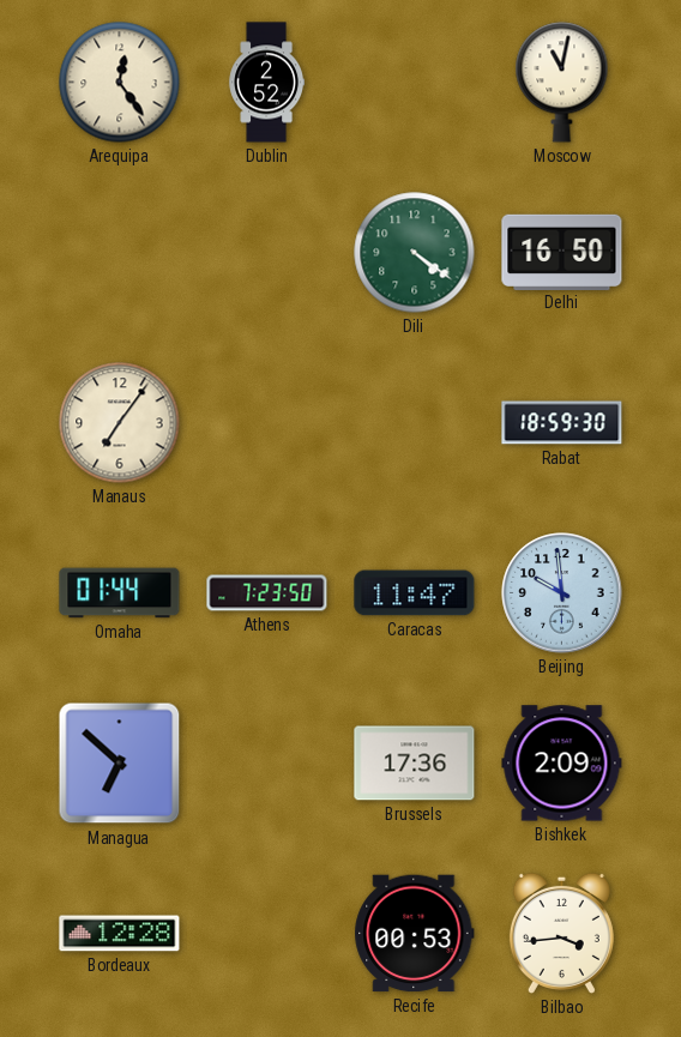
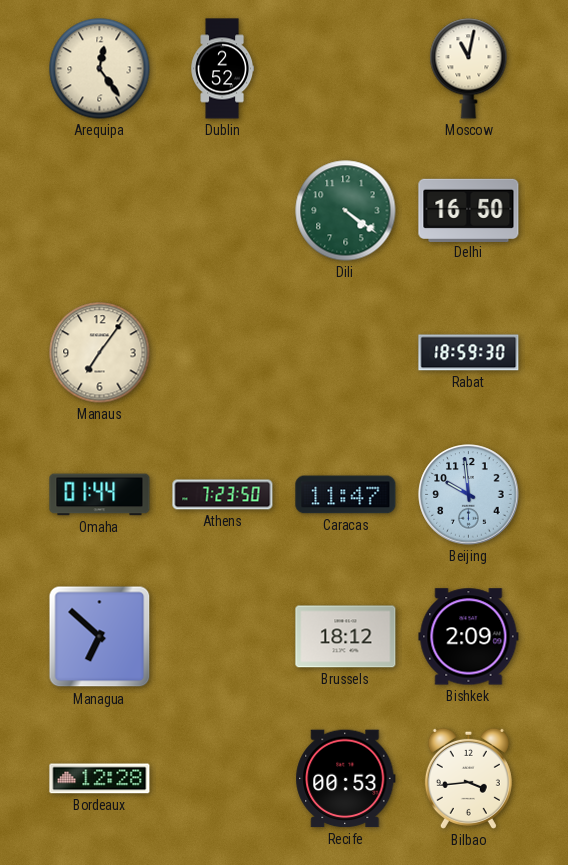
Brussels: 17:36 -> 18:12
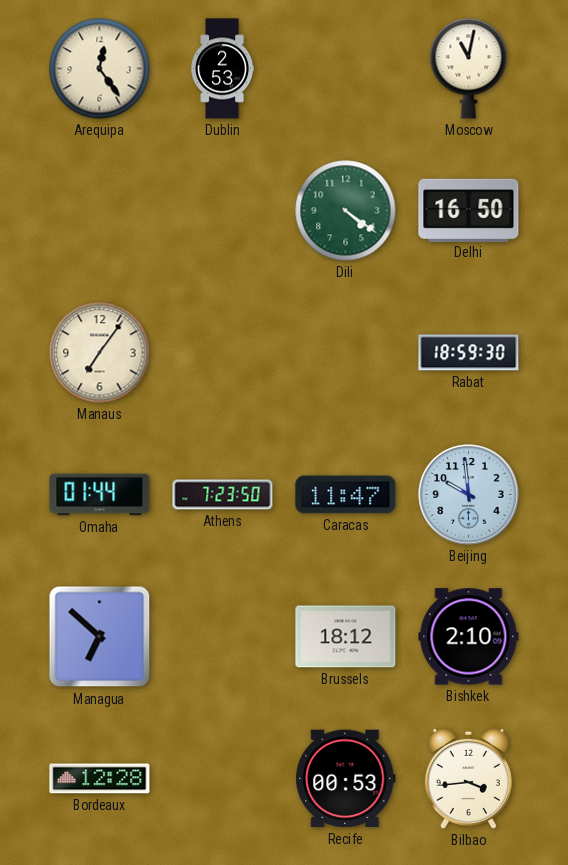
Dublin: 2:52 -> 2:53
Bishkek: 2:09 -> 2:10
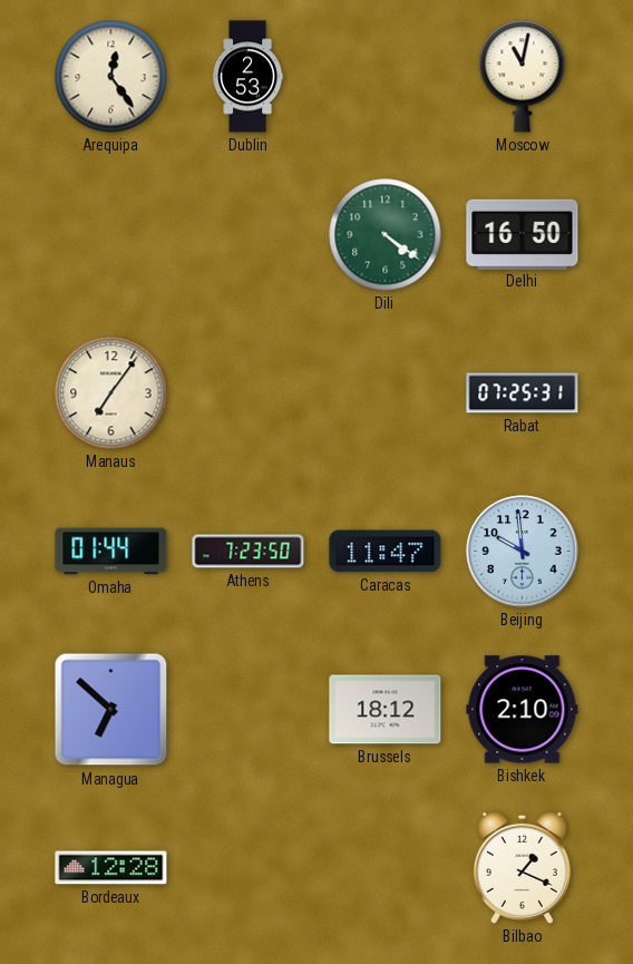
Rabat: 18:59 -> 07:25
Recife: 00:53 -> none
Bilbao: 3:44 -> 1:19
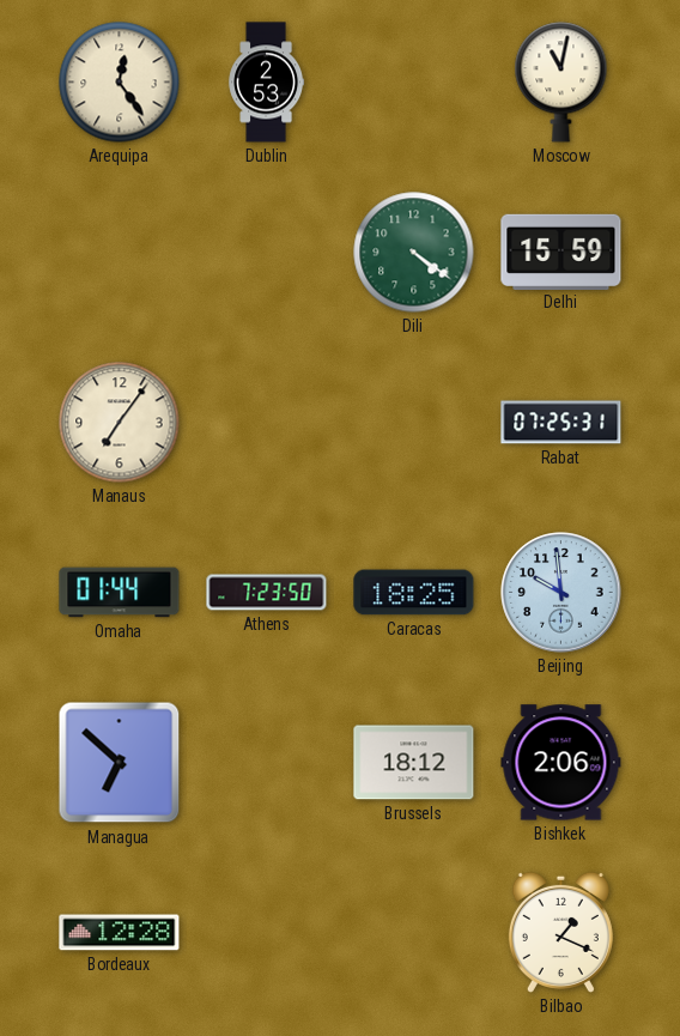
Delhi: 16:50 -> 15:59
Caracas: 11:47 -> 18:25
Bishkek: 2:10 -> 2:06
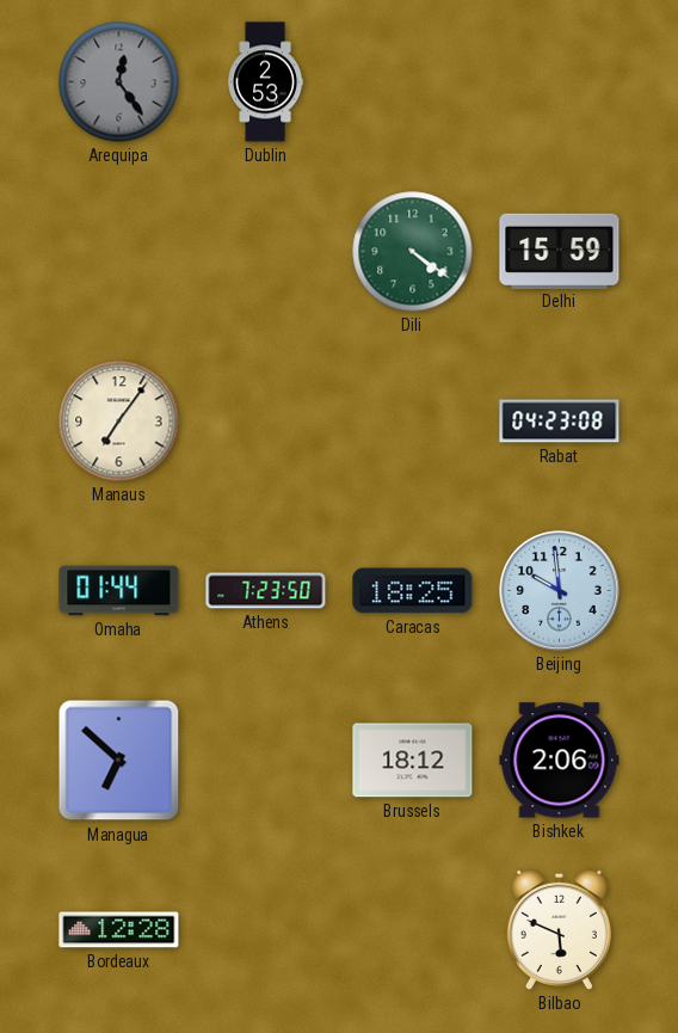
Arequipa dial: cream -> grey
Moscow: 11:02 -> none
Rabat: 07:25 -> 04:23
Bilbao: 1:19 -> 5:49
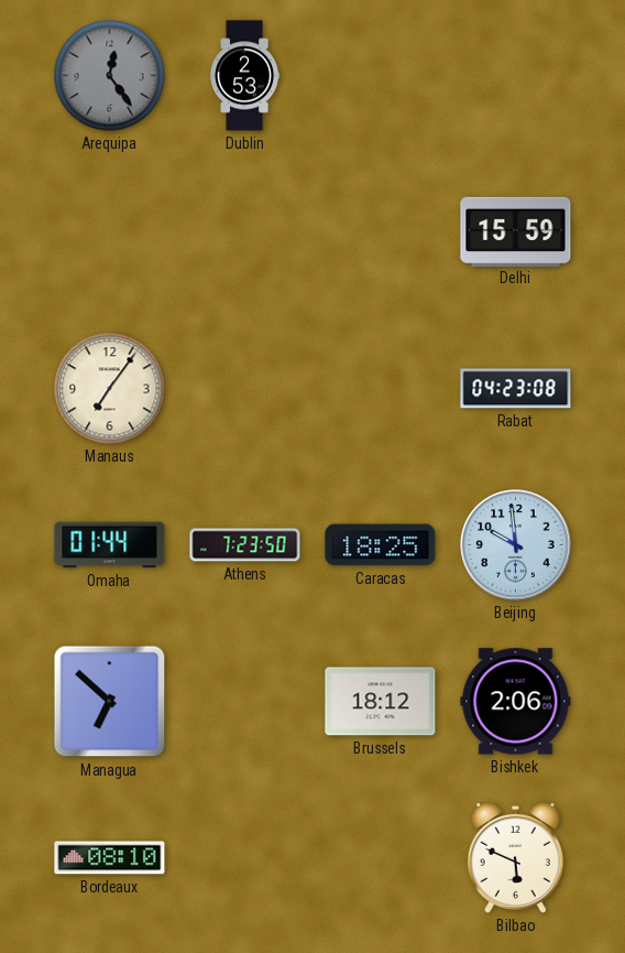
Dili: 4:21 -> none
Bordeaux: 12:28 -> 08:10
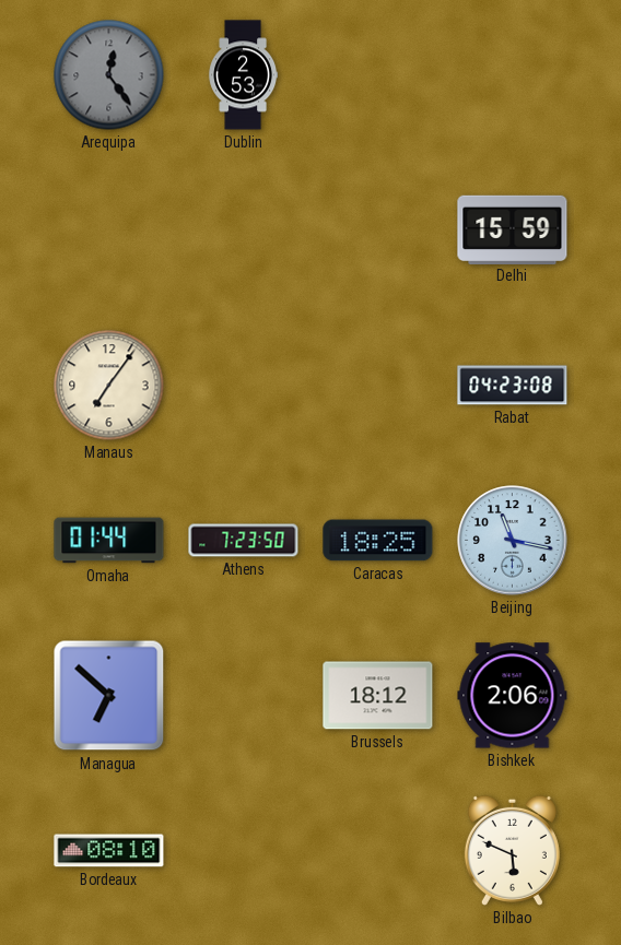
Beijing: 9:59 -> 11:17
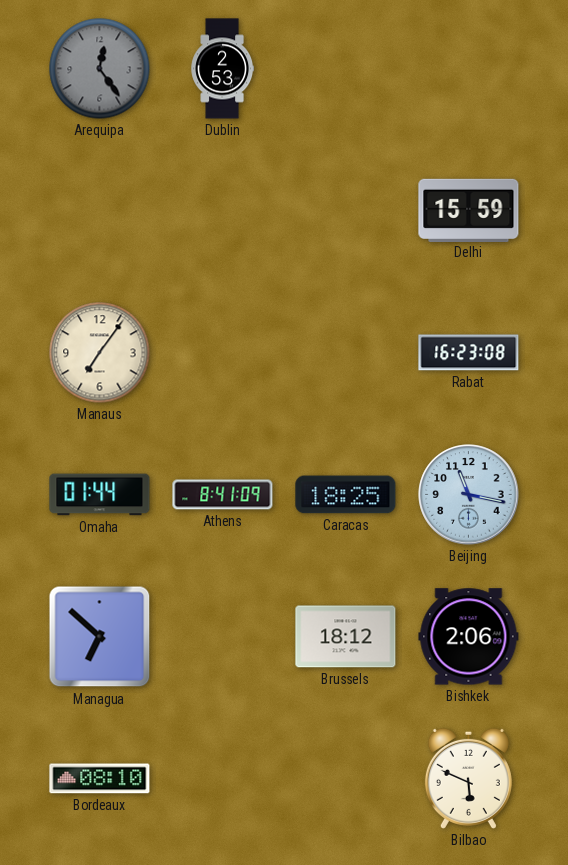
Rabat: 04:23 -> 16:23
Athens: 7:23 -> 8:41
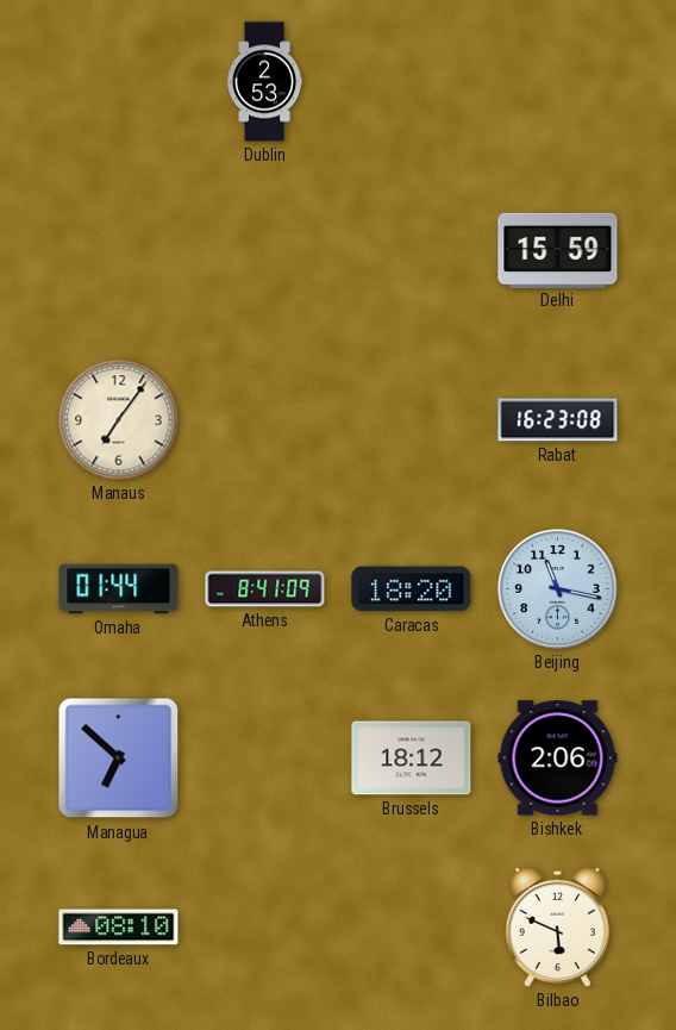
Arequipa: 12:24 -> none
Caracas: 18:25 -> 18:20
